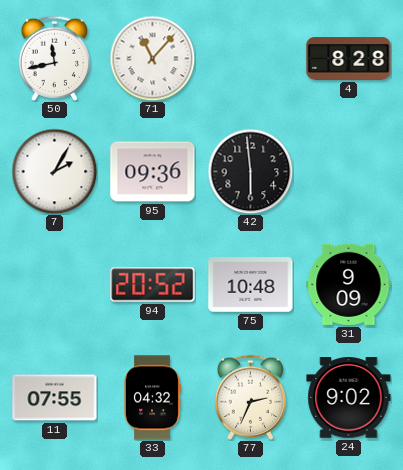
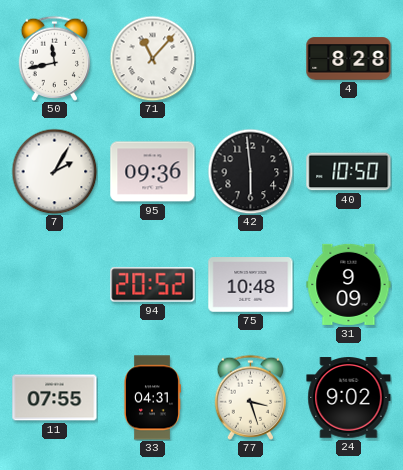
40: none -> 10:50
33: 04:32 -> 04:31
77: 2:34 -> 3:27
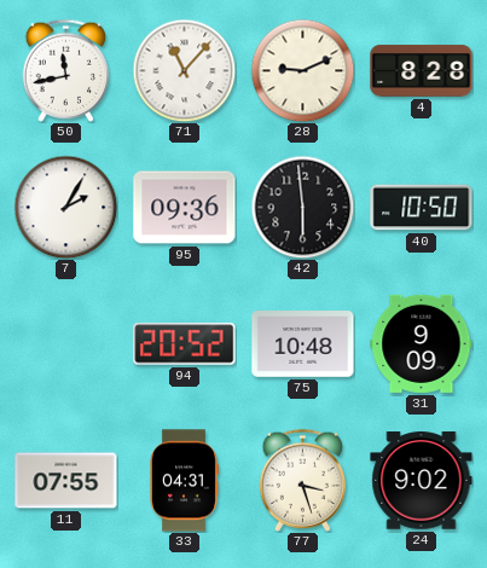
28: none -> 9:11
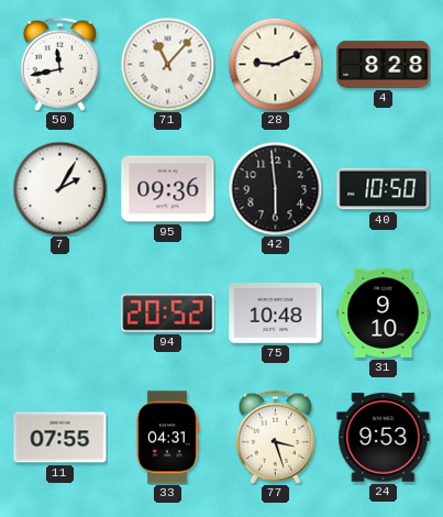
31: 9:09 -> 9:10
24: 9:02 -> 9:53
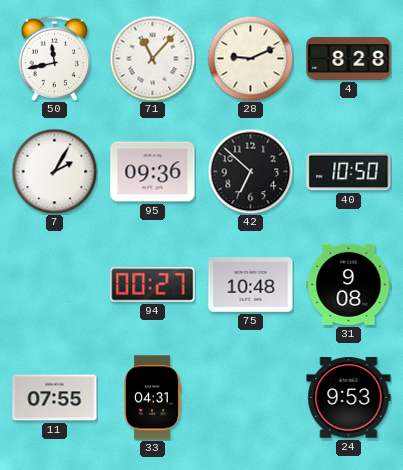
42: 5:59 -> 6:52
94: 20:52 -> 00:27
31: 9:10 -> 9:08
77: 3:27 -> none
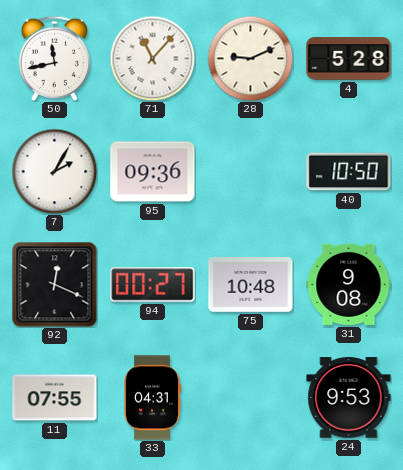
4: 8:28 -> 5:28
42: 6:52 -> none
92: none -> 12:19
